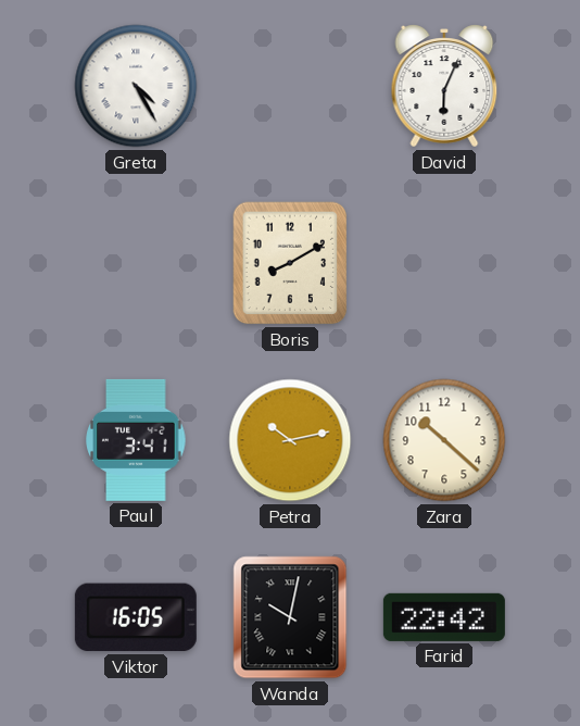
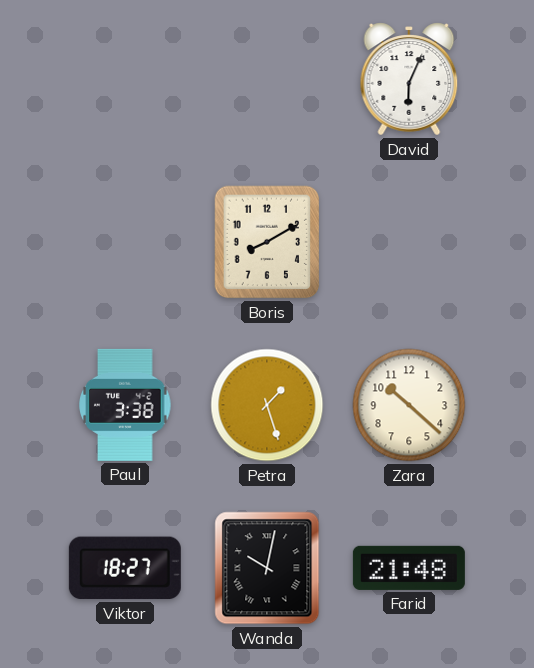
Greta: 4:25 -> none
Paul: 3:41 -> 3:38
Petra: 10:13 -> 1:27
Viktor: 16:05 -> 18:27
Farid: 22:42 -> 21:48
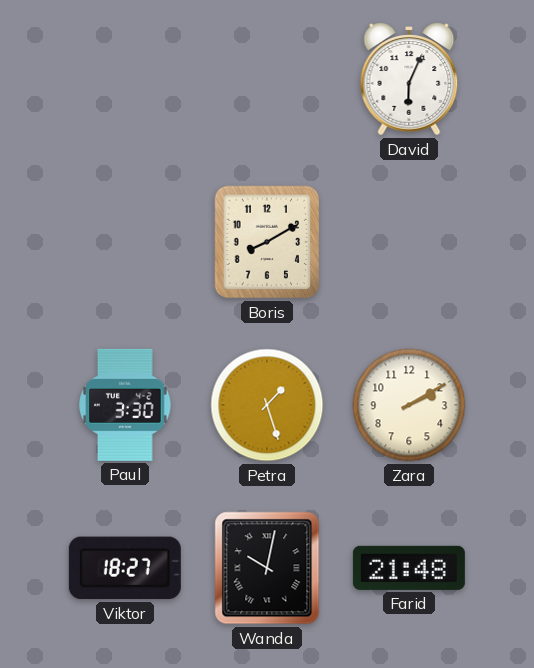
Paul: 3:38 -> 3:30
Zara: 10:22 -> 2:10
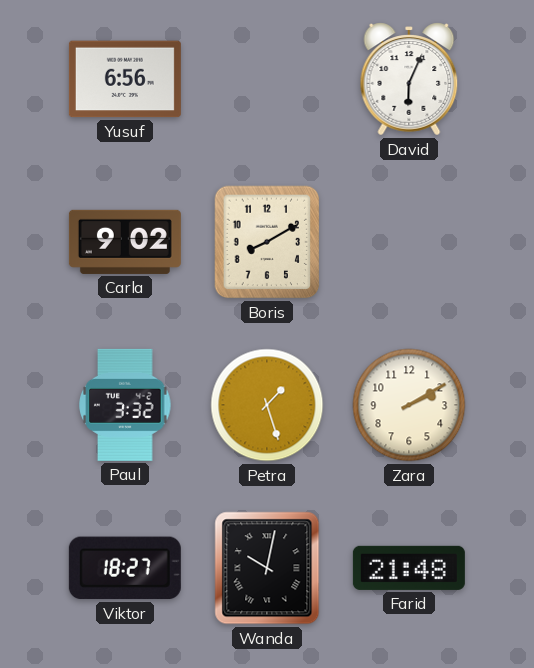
Yusuf: none -> 6:56
Carla: none -> 9:02
Paul: 3:30 -> 3:32
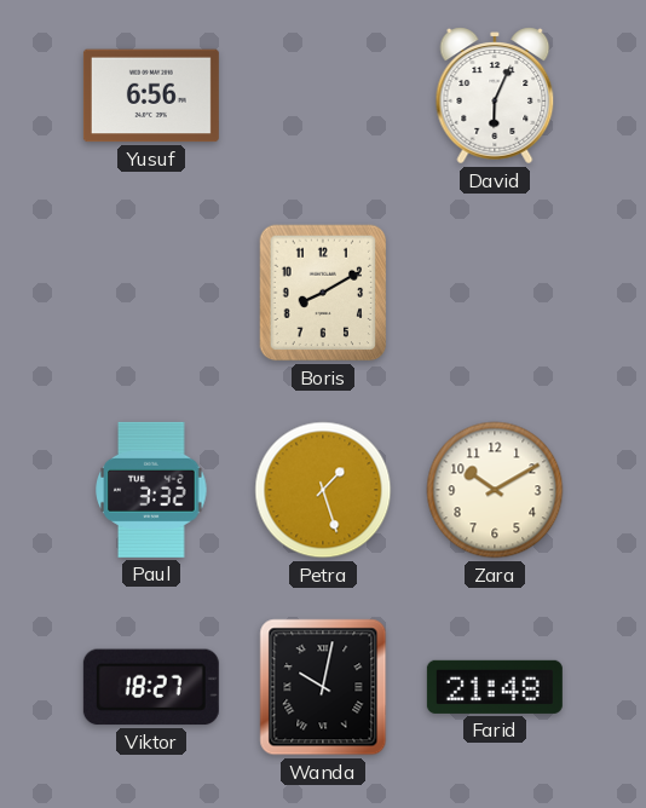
Carla: 9:02 -> none
Zara: 2:10 -> 10:10
